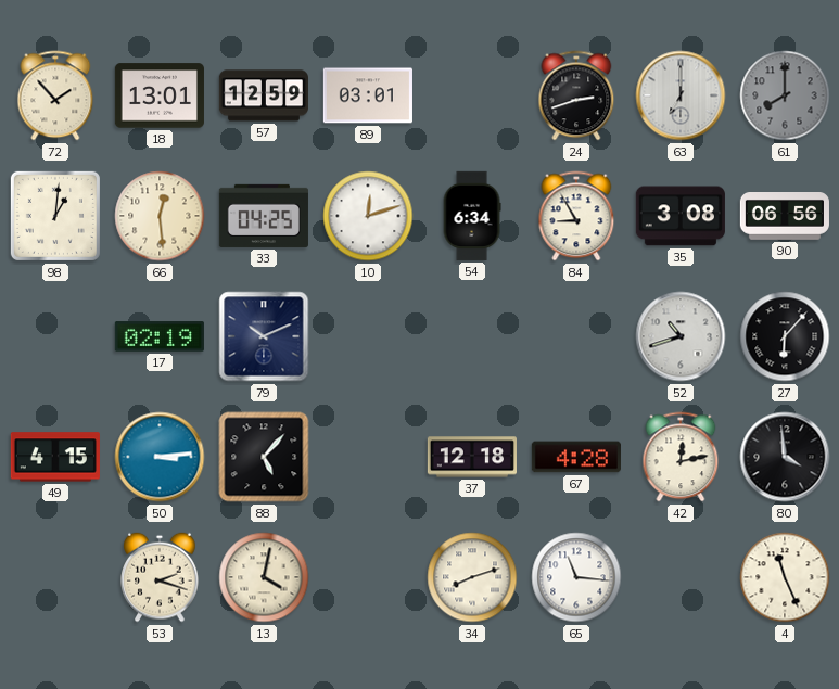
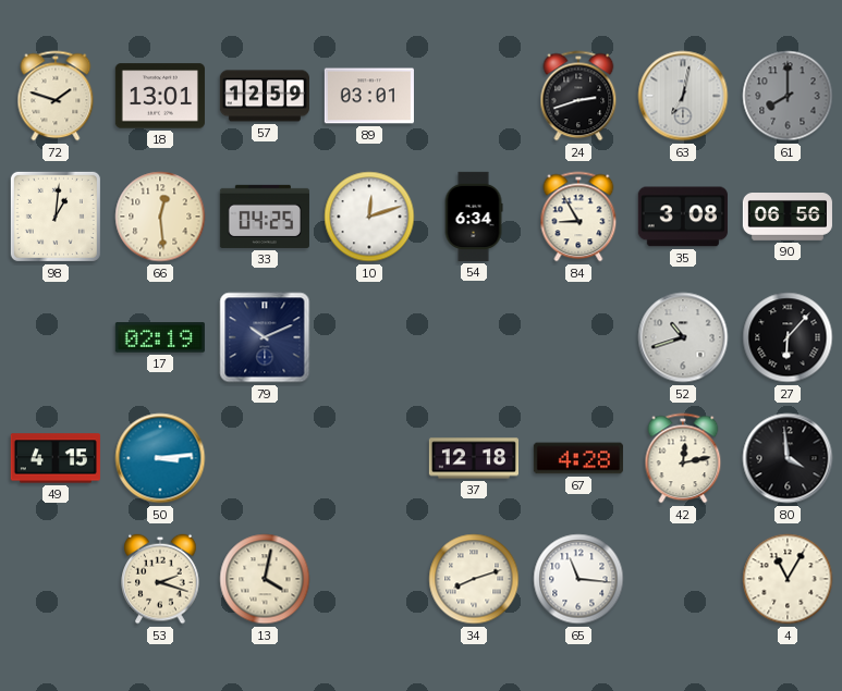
72: 1:53 -> 1:48
63: 7:00 -> 7:02
88: 5:07 -> none
4: 11:26 -> 11:05
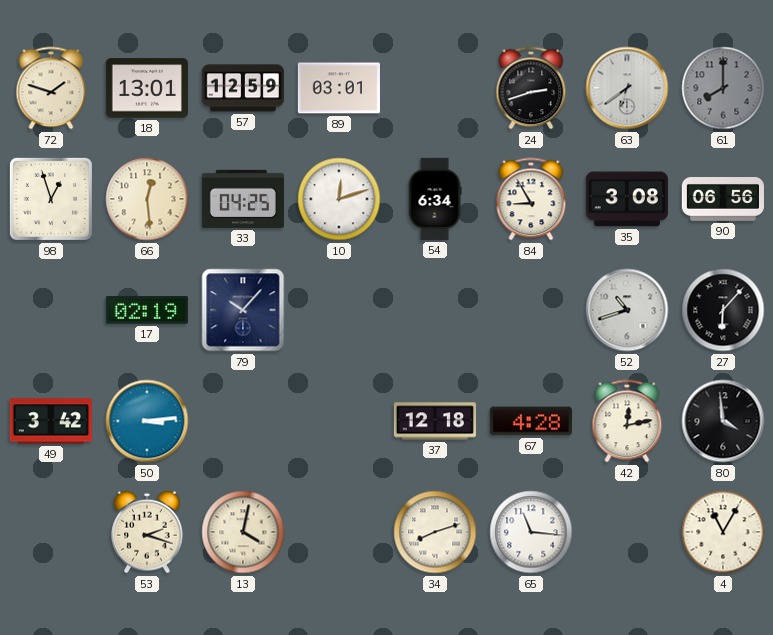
63: 7:02 -> 6:39
98: 1:01 -> 12:57
79: 10:11 -> 10:07
49: 4:15 -> 3:42
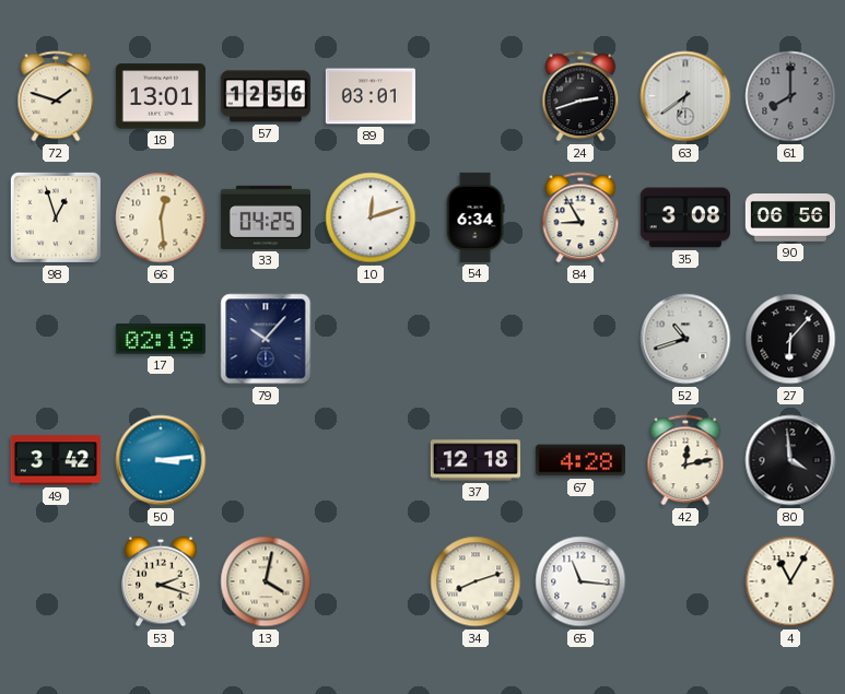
57: 12:59 -> 12:56
